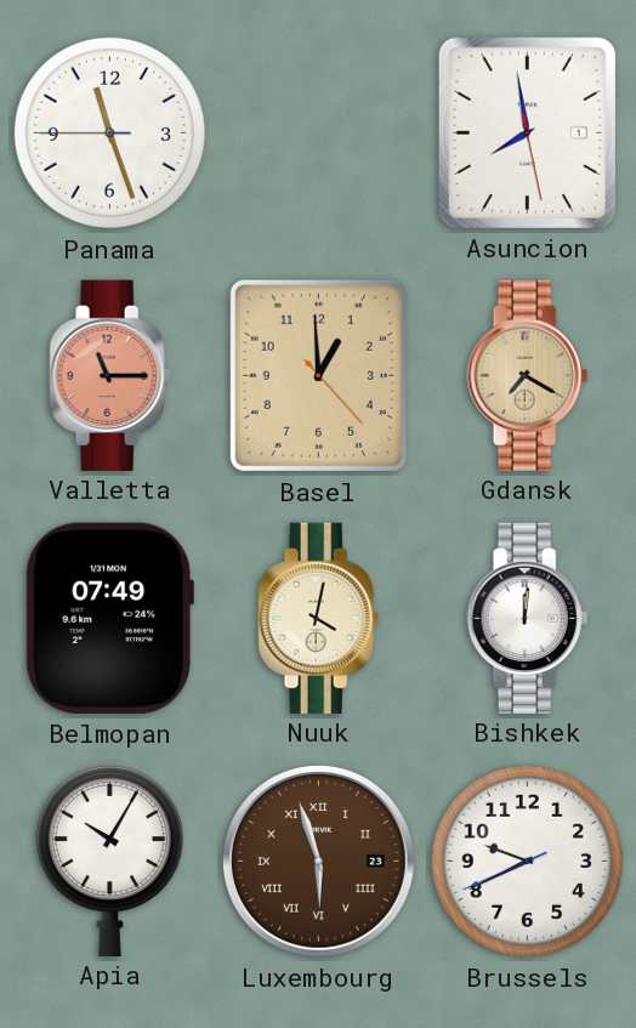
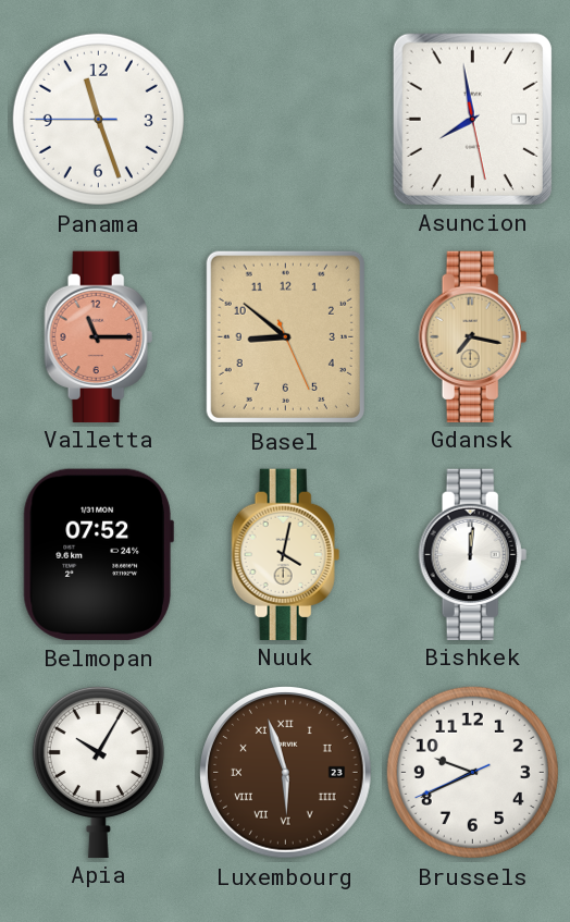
Basel: 12:59 -> 8:51
Gdansk: 7:20 -> 7:17
Belmopan: 07:49 -> 07:52
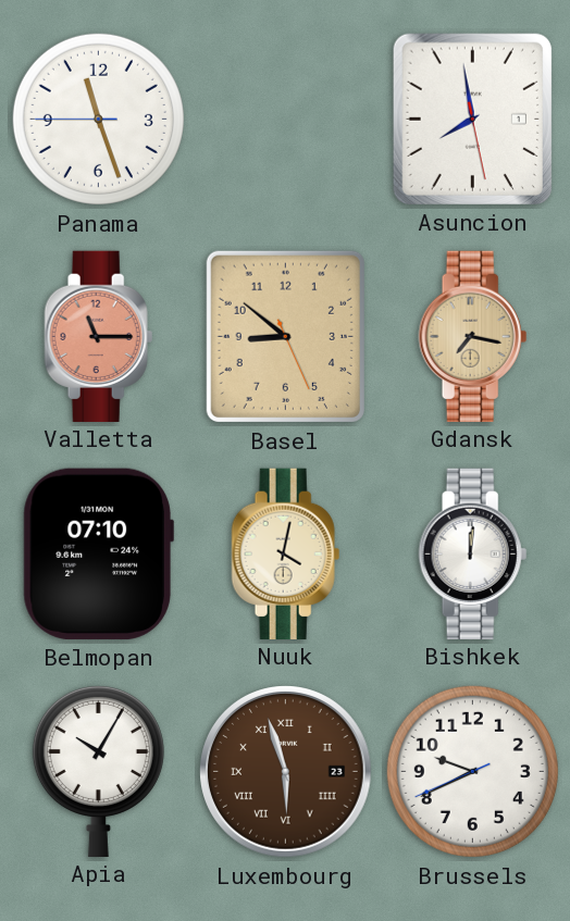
Belmopan: 07:52 -> 07:10
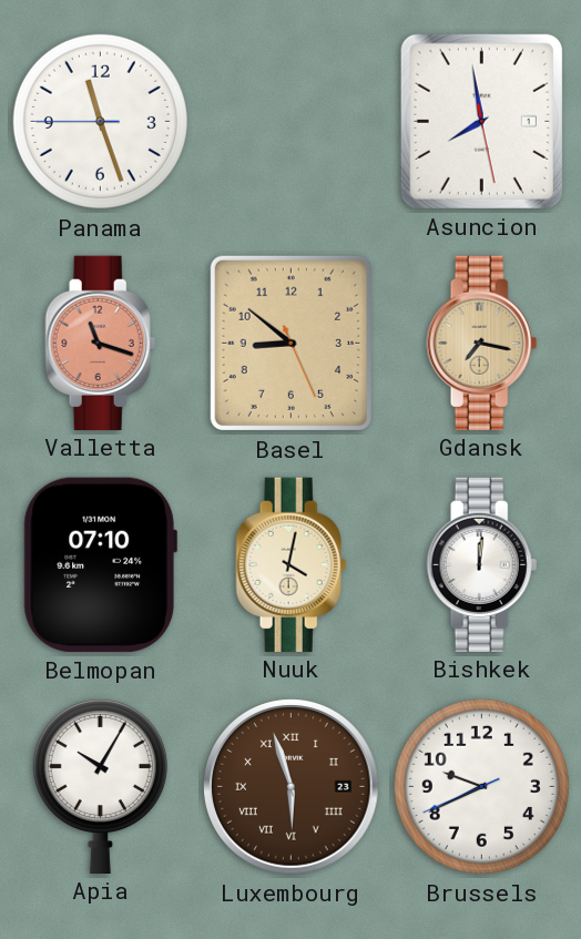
Valletta: 11:15 -> 11:18
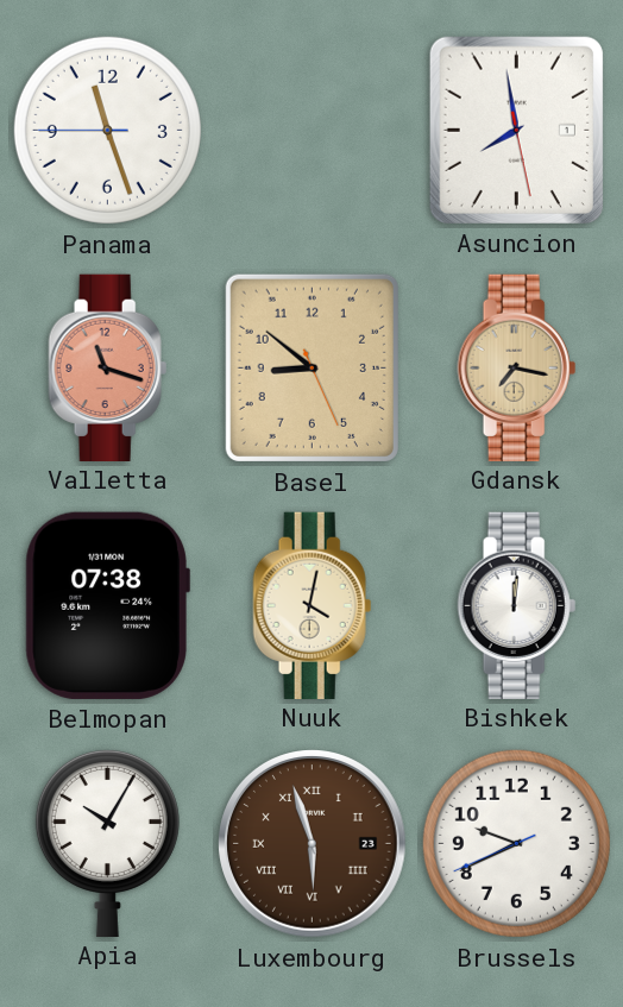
Belmopan: 07:10 -> 07:38
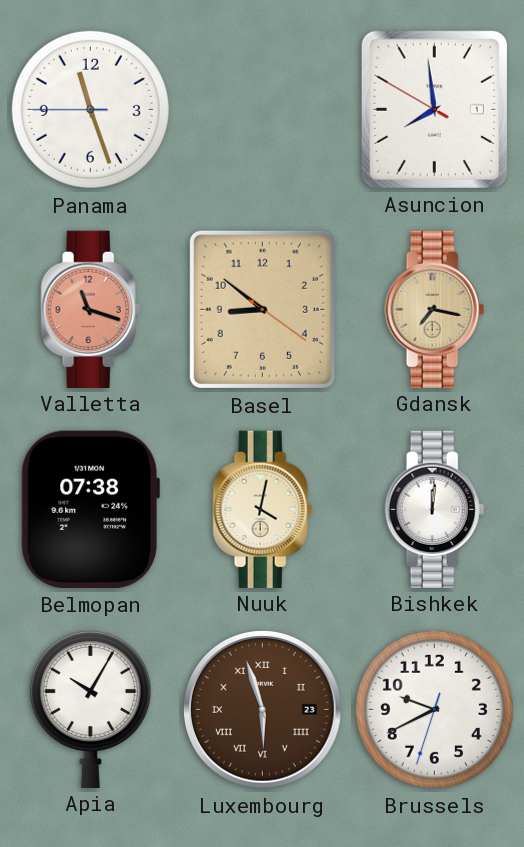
Asuncion: 7:58:28 -> 7:58:50
Basel: 8:51:26 -> 8:51:21
Brussels: 9:40:41 -> 9:40:33
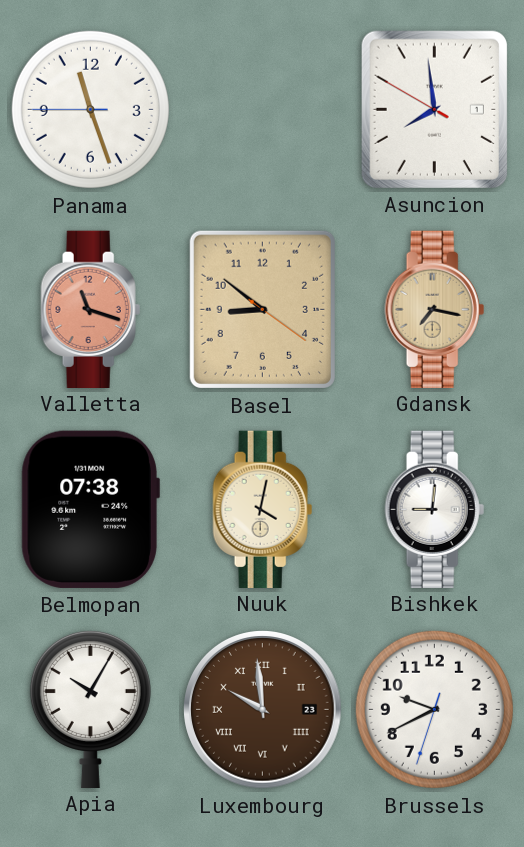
Bishkek: 12:01 -> 9:01
Luxembourg: 5:57 -> 9:59
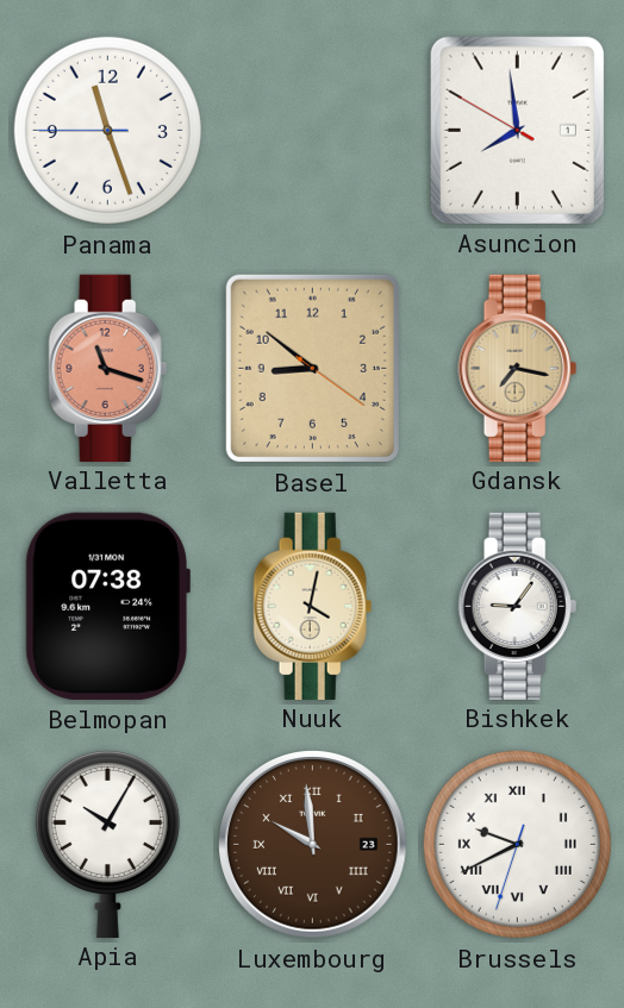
Bishkek: 9:01 -> 9:06
Brussels numerals: Arabic -> Roman
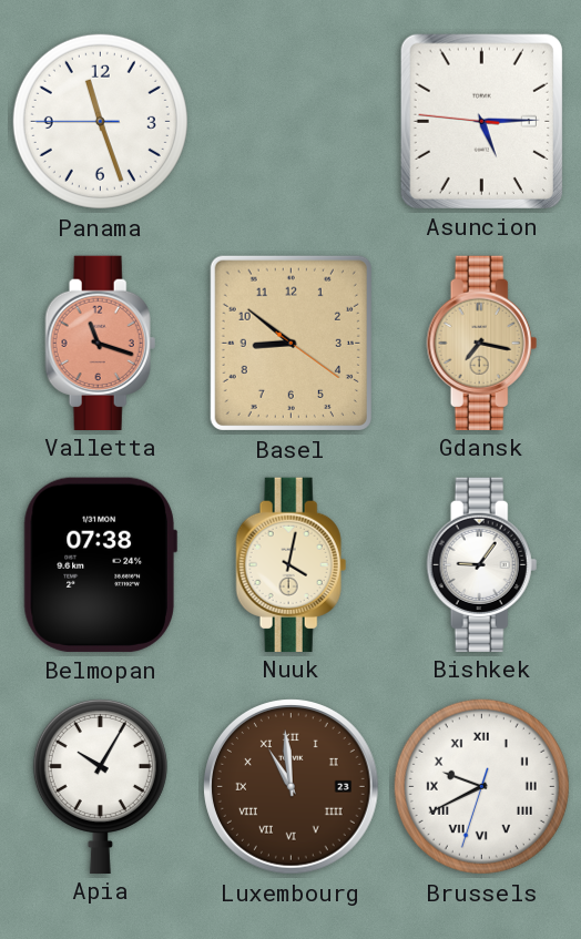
Asuncion: 7:58 -> 5:14
Luxembourg: 9:59 -> 10:59
